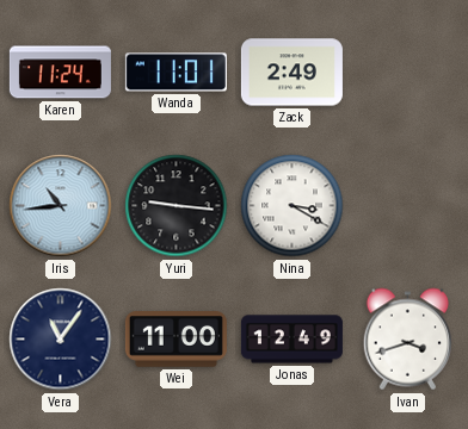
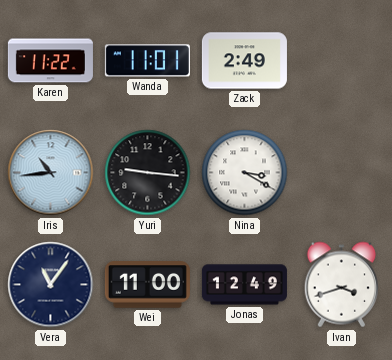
Karen: 11:24 -> 11:22
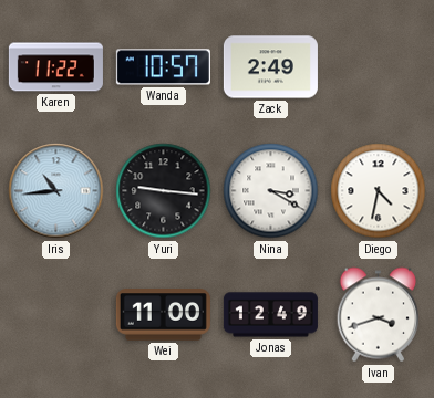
Wanda: 11:01 -> 10:57
Diego: none -> 4:32
Vera: 11:06 -> none
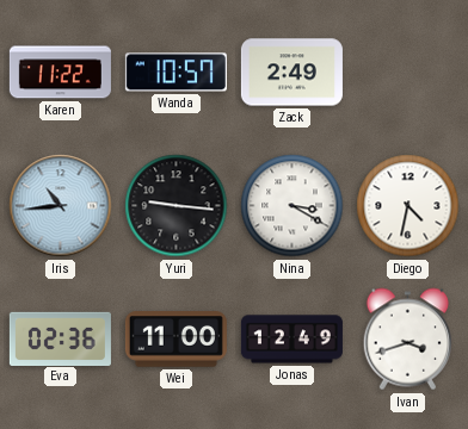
Eva: none -> 02:36
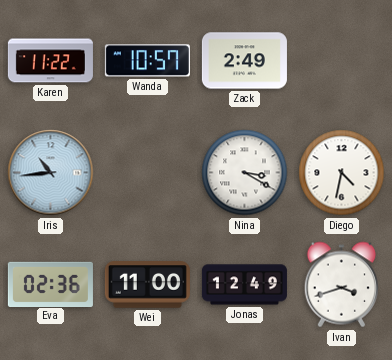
Yuri: 9:16 -> none
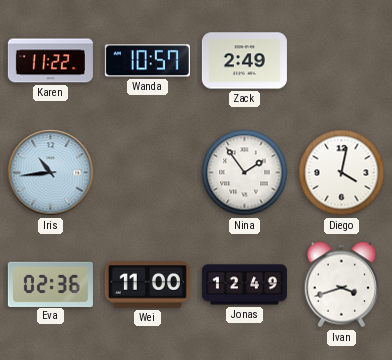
Nina: 3:20 -> 1:54
Diego: 4:32 -> 4:02
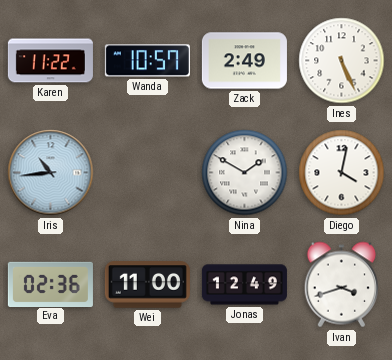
Ines: none -> 5:26
Nina: 1:54 -> 1:50
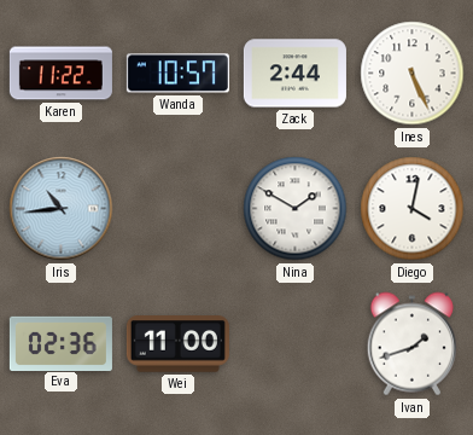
Zack: 2:49 -> 2:44
Jonas: 12:49 -> none
Ivan: 3:42 -> 1:42
